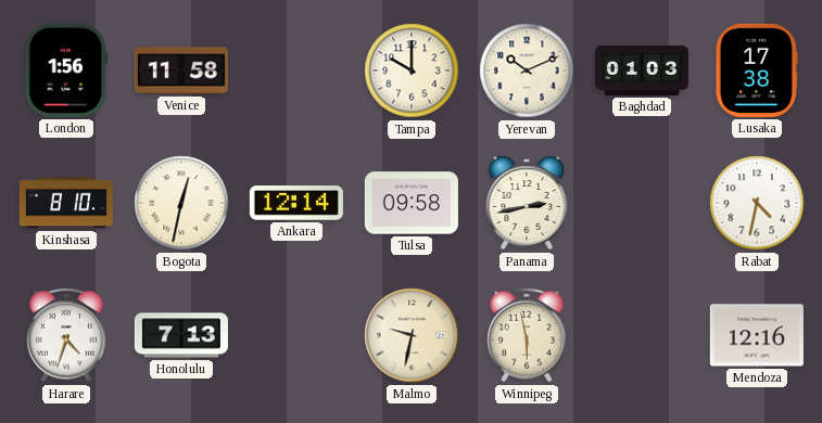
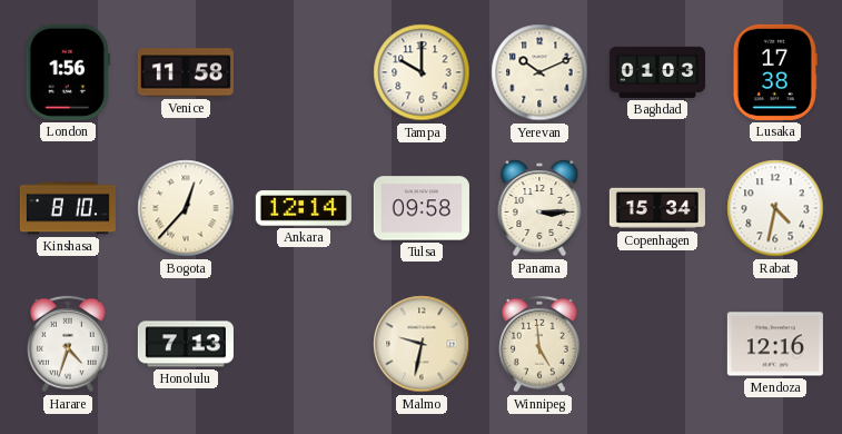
Bogota: 12:32 -> 12:37
Panama: 2:43 -> 3:15
Copenhagen: none -> 15:34
Winnipeg: 5:58 -> 4:59
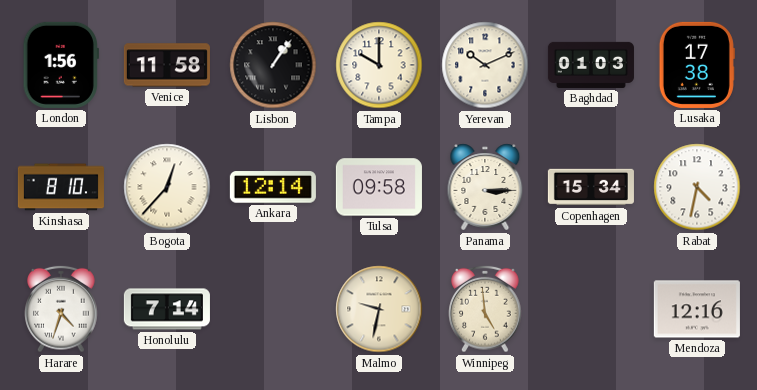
Lisbon: none -> 1:06
Honolulu: 7:13 -> 7:14
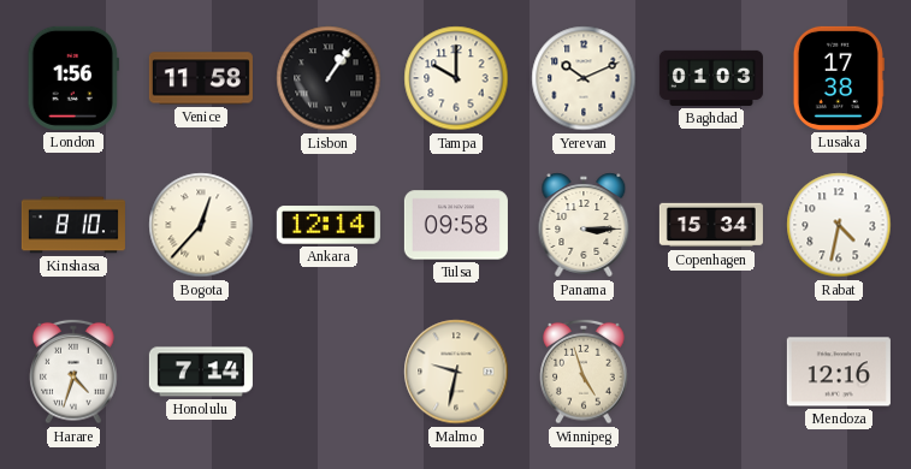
Winnipeg: 4:59 -> 4:57
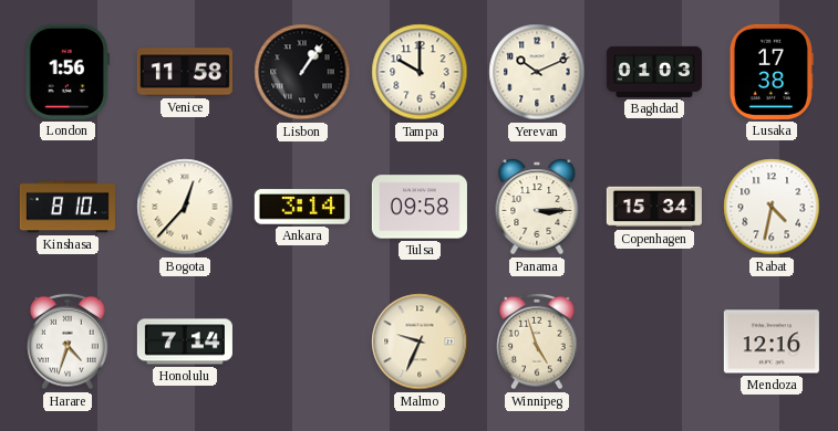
Ankara: 12:14 -> 3:14
Malmo: 9:32 -> 9:34
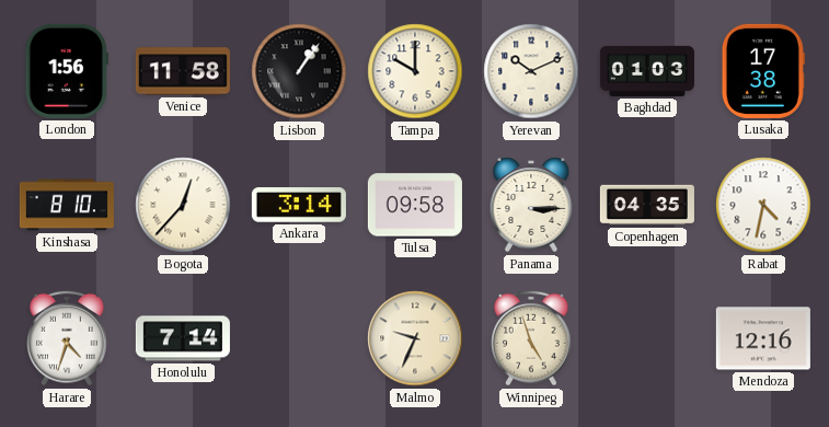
Copenhagen: 15:34 -> 04:35
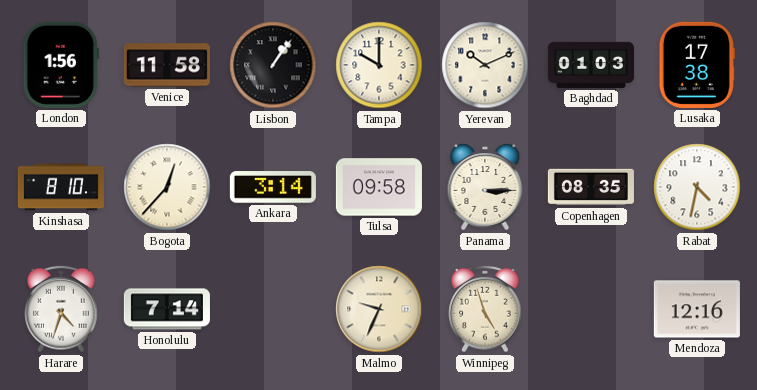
Copenhagen: 04:35 -> 08:35
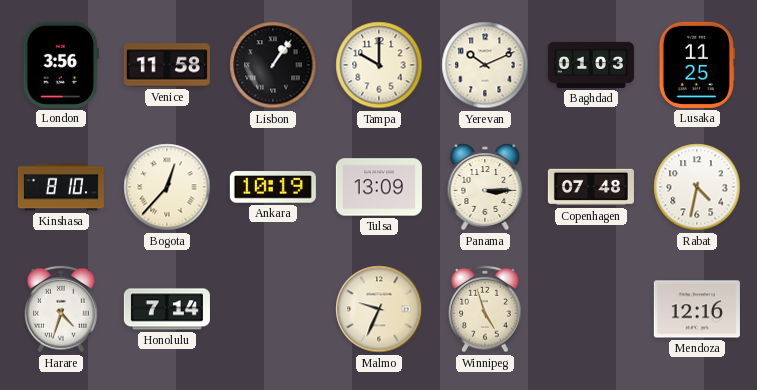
London: 1:56 -> 3:56
Lusaka: 17:38 -> 11:25
Ankara: 3:14 -> 10:19
Tulsa: 09:58 -> 13:09
Copenhagen: 08:35 -> 07:48
